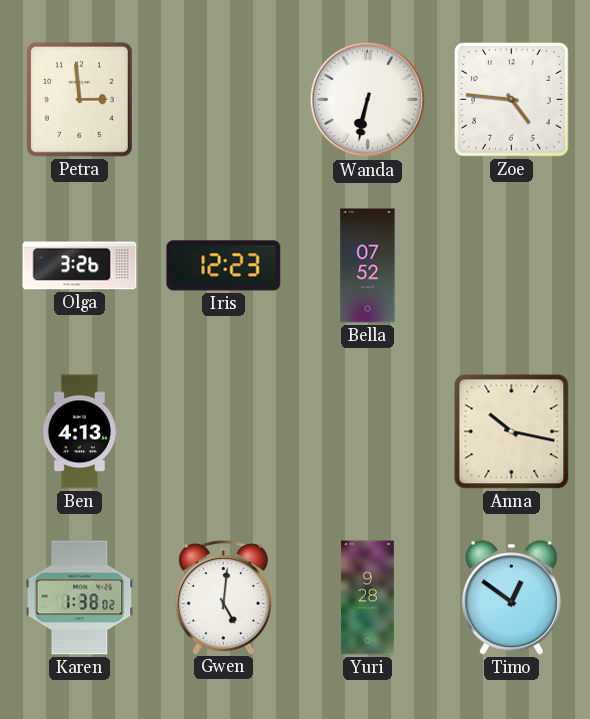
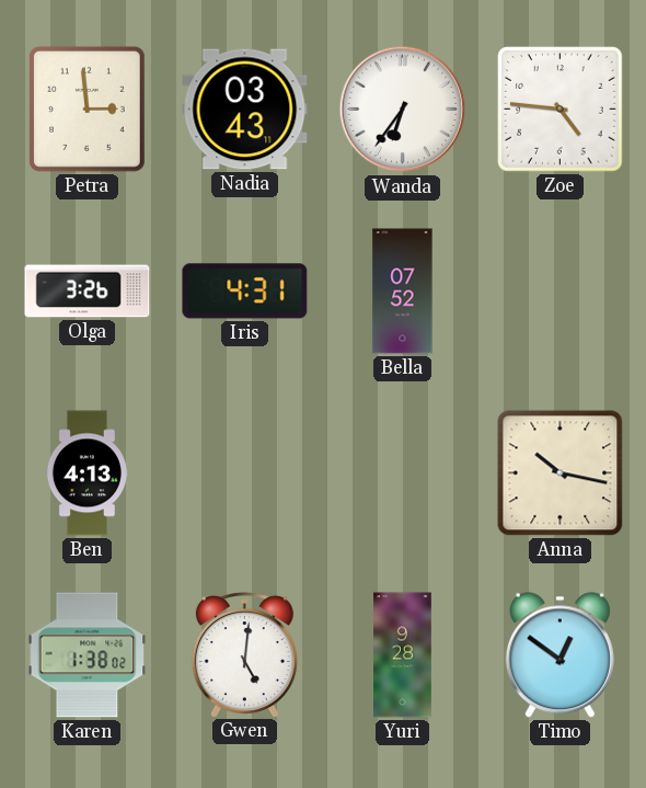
Nadia: none -> 03:43
Wanda: 6:32 -> 6:36
Iris: 12:23 -> 4:31
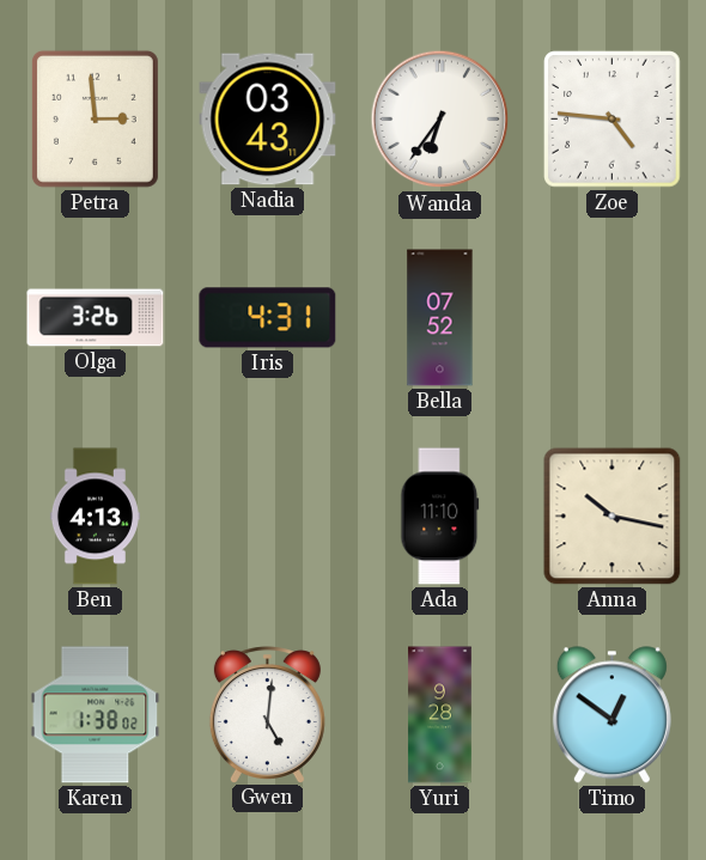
Ada: none -> 11:10
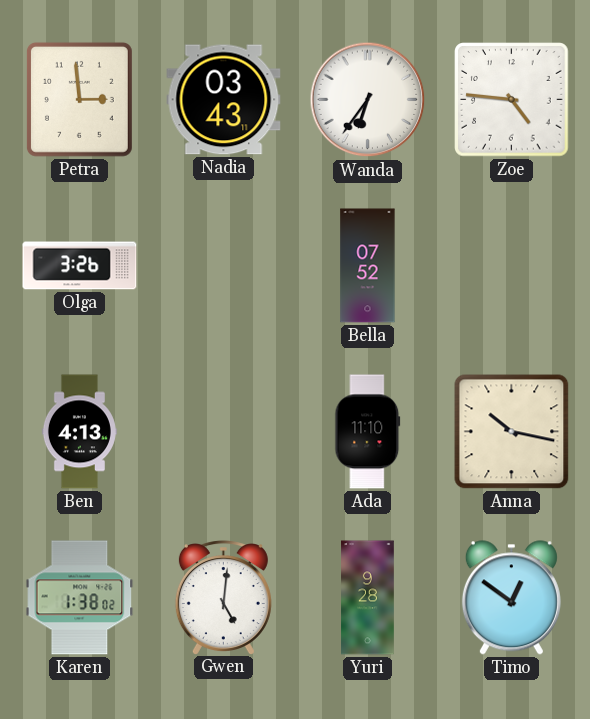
Iris: 4:31 -> none
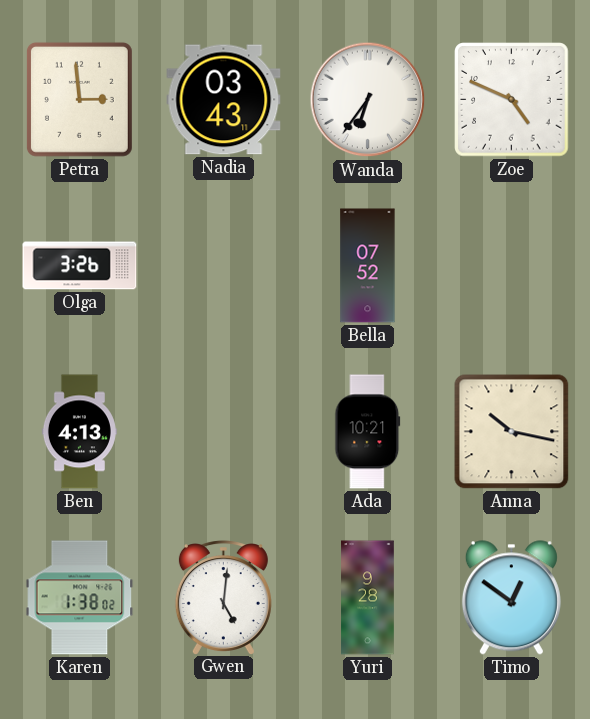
Zoe: 4:46 -> 4:49
Ada: 11:10 -> 10:21
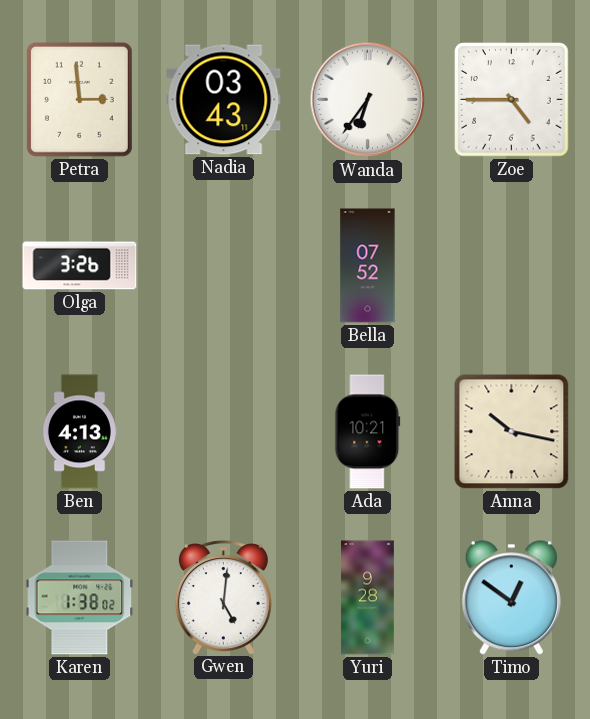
Zoe: 4:49 -> 4:45
